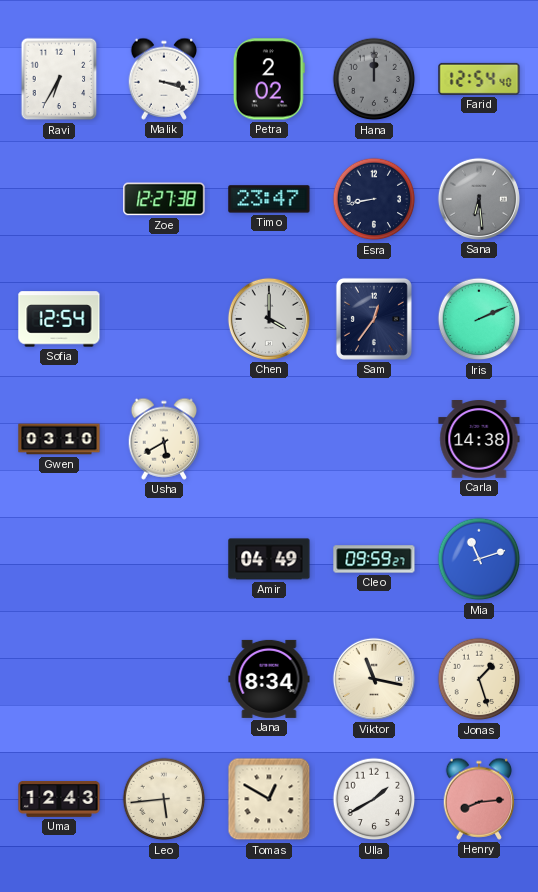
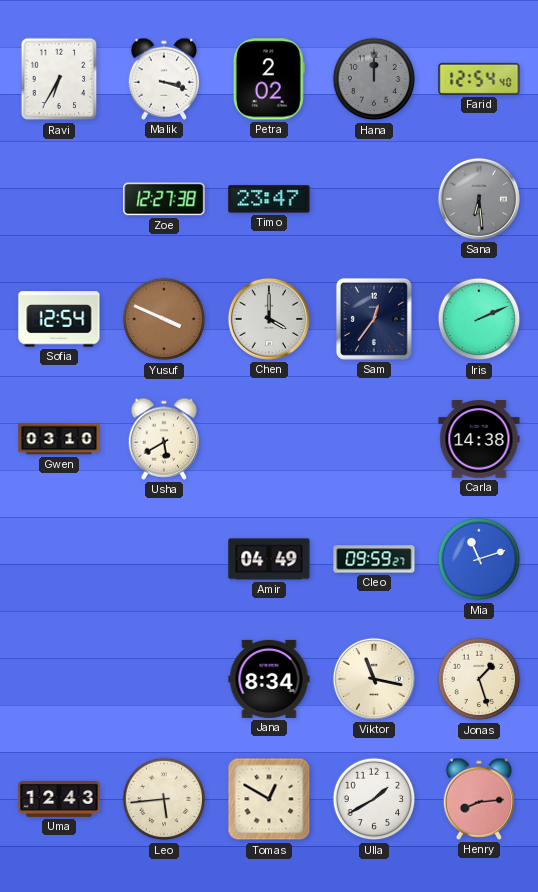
Esra: 8:43 -> none
Yusuf: none -> 3:49
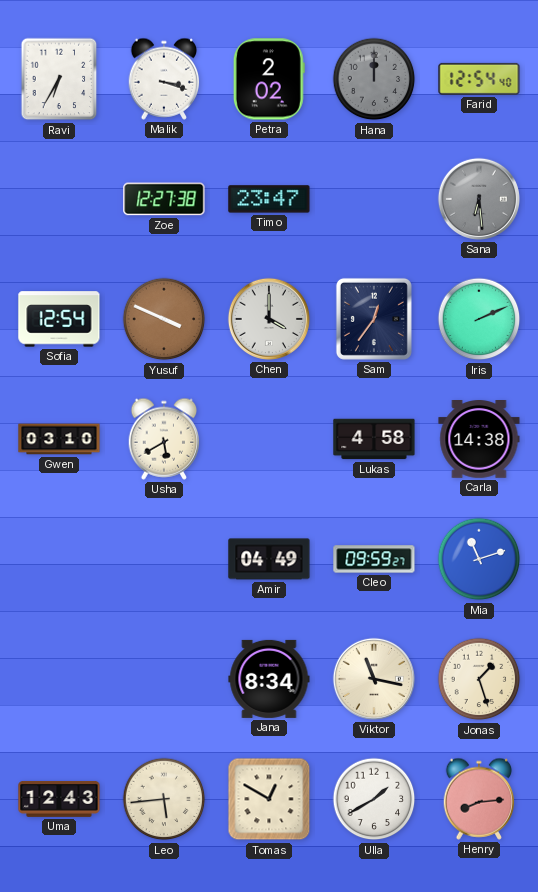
Lukas: none -> 4:58
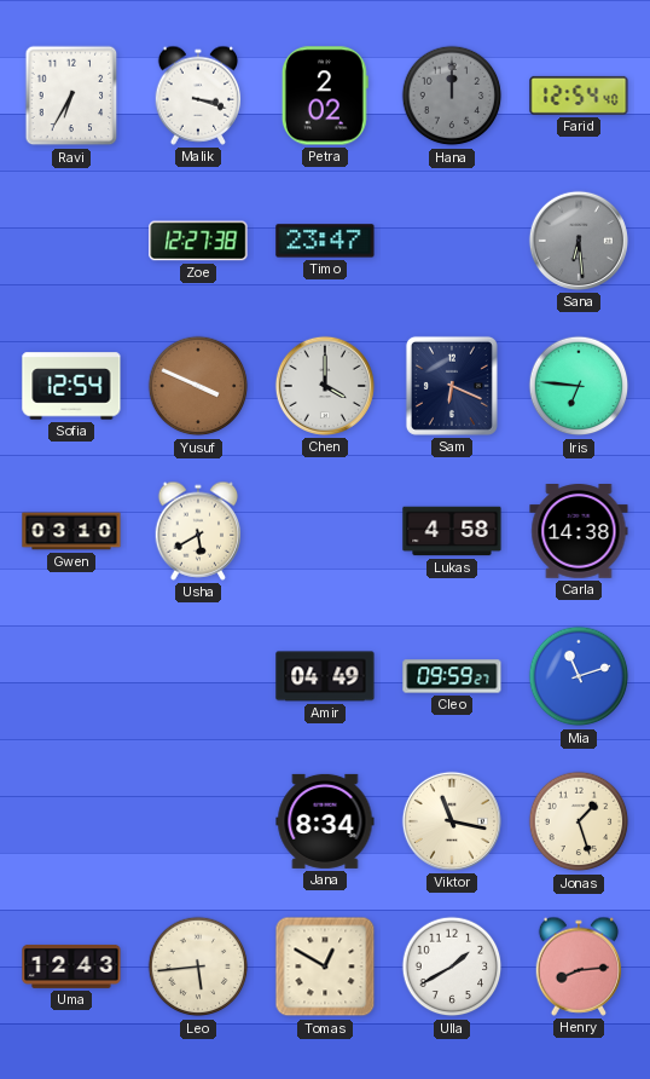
Sam: 12:36 -> 6:19
Iris: 2:11 -> 6:46
